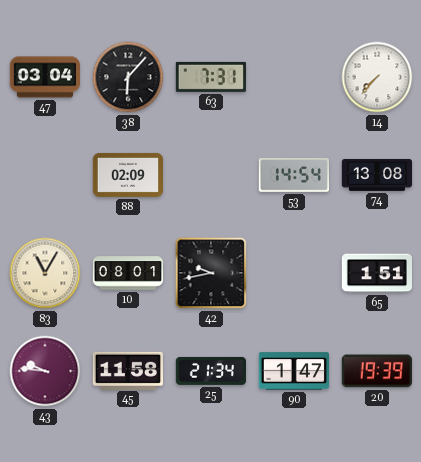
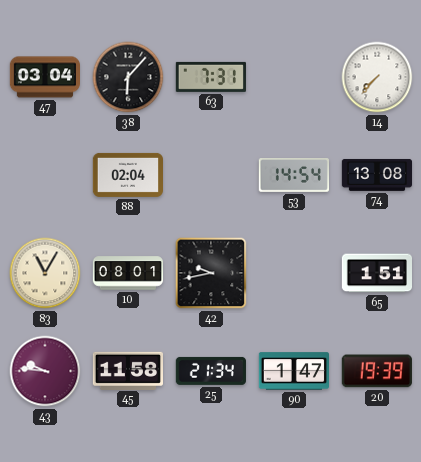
88: 02:09 -> 02:04
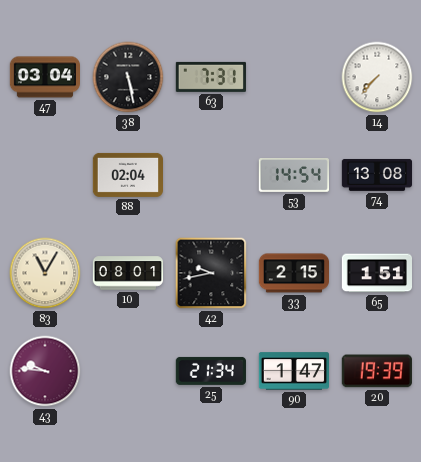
38: 6:07 -> 5:28
33: none -> 2:15
45: 11:58 -> none
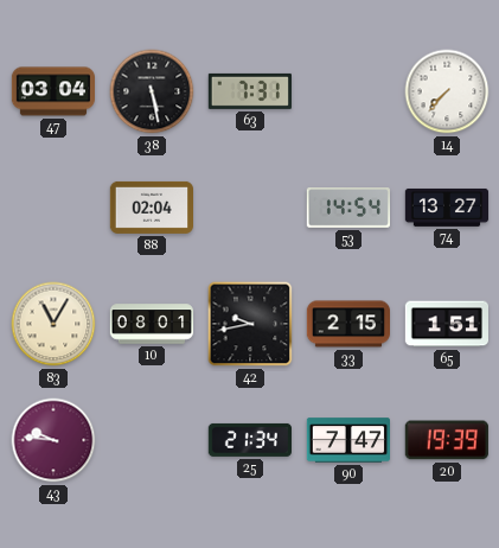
74: 13:08 -> 13:27
90: 1:47 -> 7:47
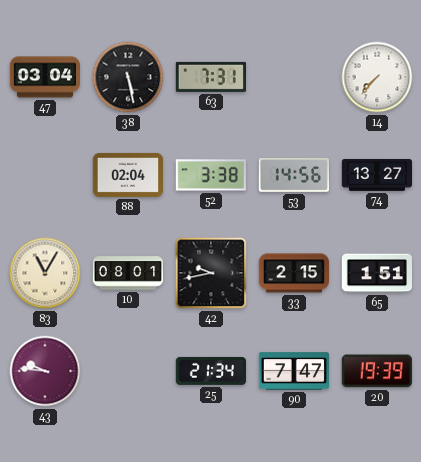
52: none -> 3:38
53: 14:54 -> 14:56
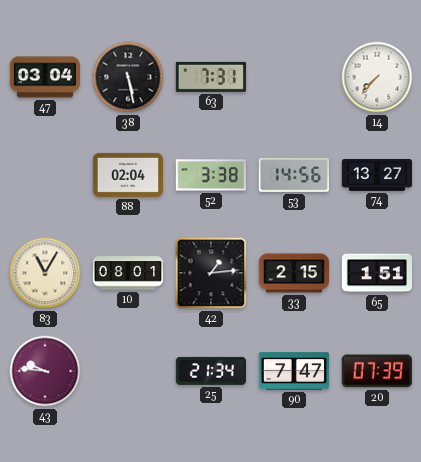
42: 9:43 -> 1:14
20: 19:39 -> 07:39
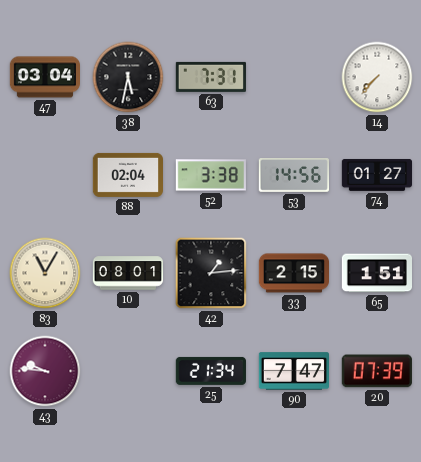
38: 5:28 -> 5:32
74: 13:27 -> 01:27
